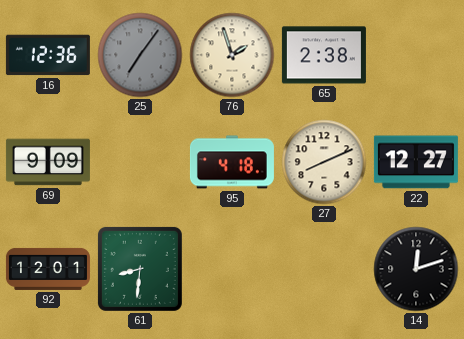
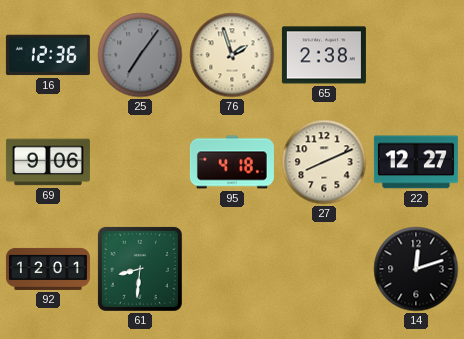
69: 9:09 -> 9:06
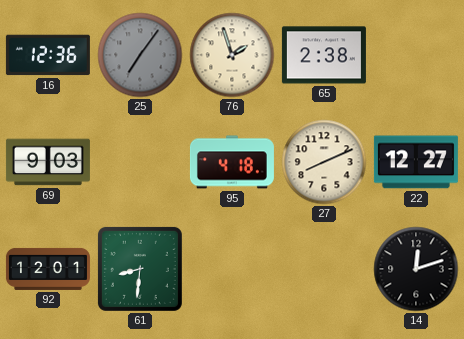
69: 9:06 -> 9:03
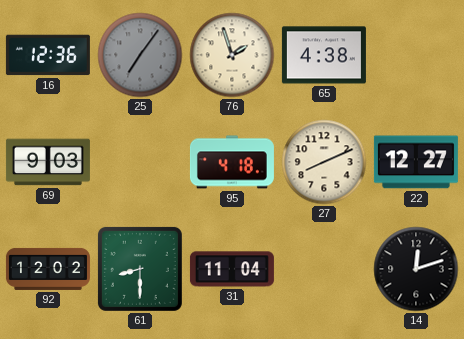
65: 2:38 -> 4:38
92: 12:01 -> 12:02
61: 8:31 -> 8:30
31: none -> 11:04
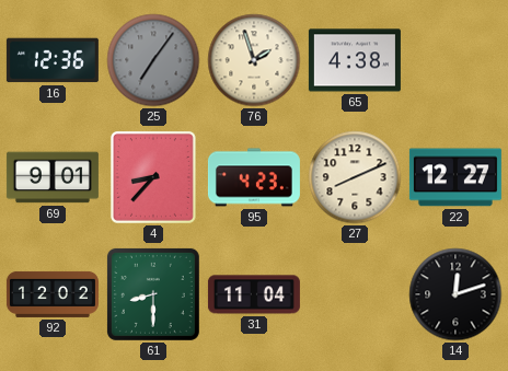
69: 9:03 -> 9:01
4: none -> 8:37
95: 4:18 -> 4:23
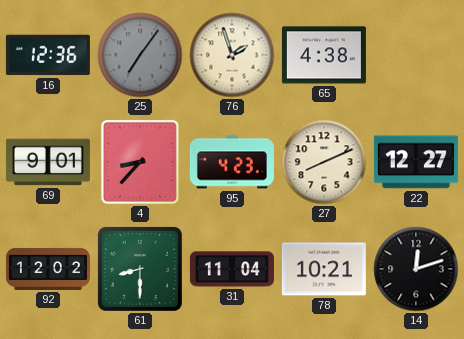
78: none -> 10:21
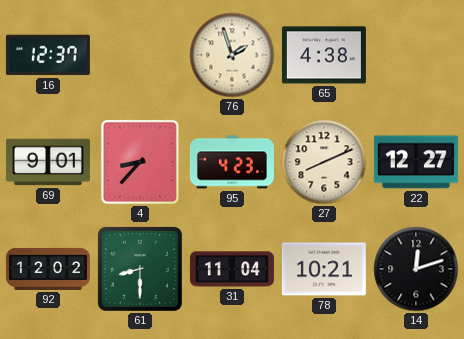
16: 12:36 -> 12:37
25: 7:06 -> none
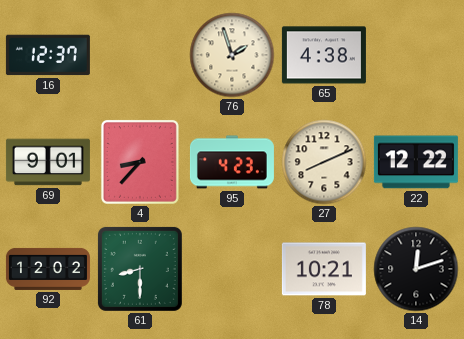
22: 12:27 -> 12:22
31: 11:04 -> none
